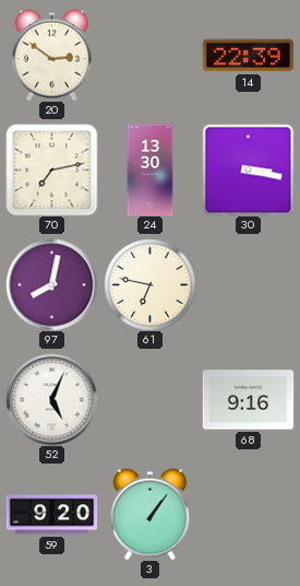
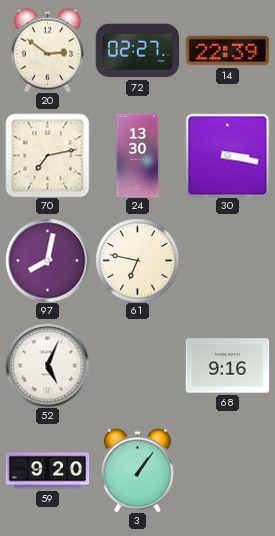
72: none -> 02:27
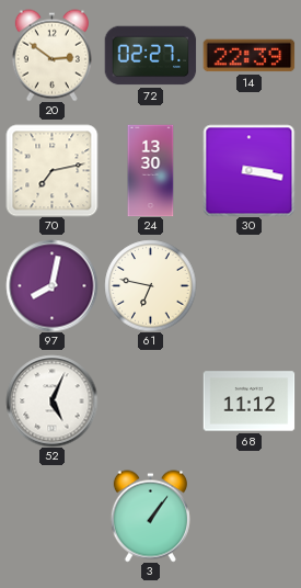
68: 9:16 -> 11:12
59: 9:20 -> none
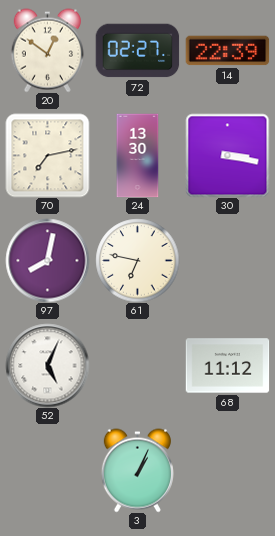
20: 2:51 -> 12:51
3: 1:06 -> 1:04
